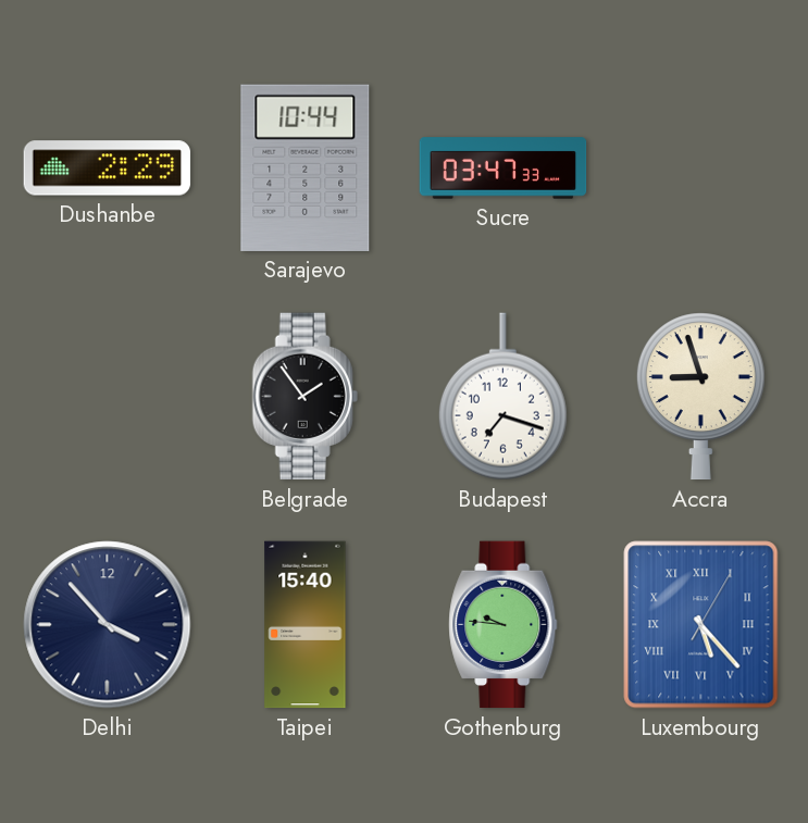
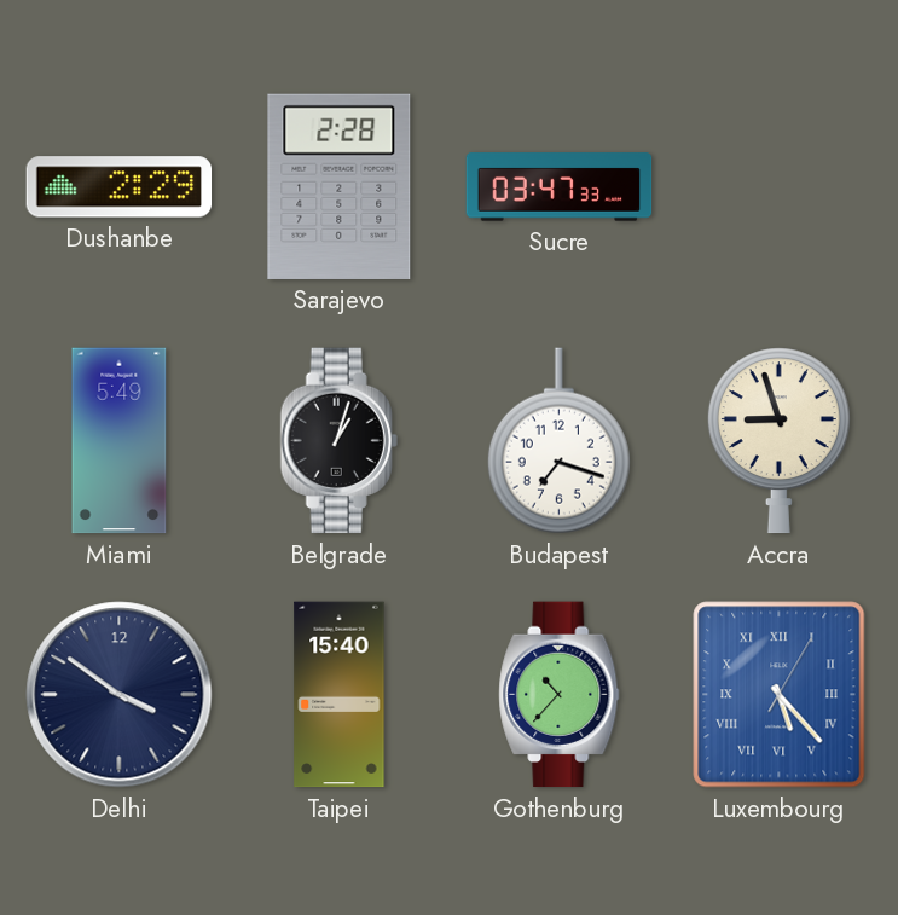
Sarajevo: 10:44 -> 2:28
Miami: none -> 5:49
Belgrade: 1:54 -> 1:03
Delhi: 3:53 -> 3:51
Gothenburg: 9:46 -> 10:37
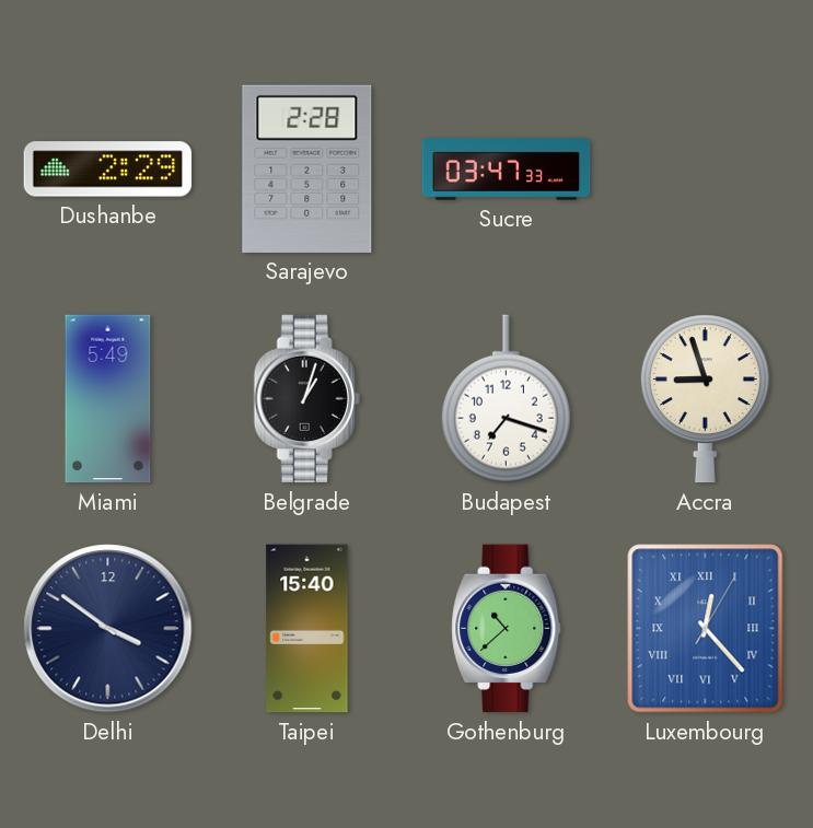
Gothenburg: 10:37 -> 10:38
Luxembourg: 5:23 -> 12:23
